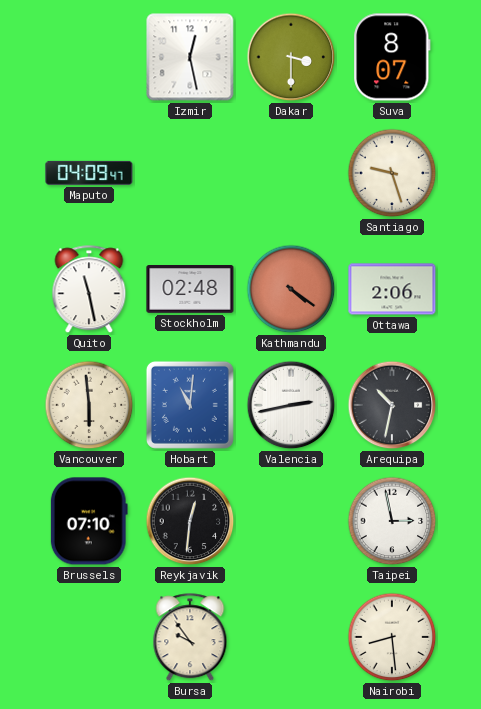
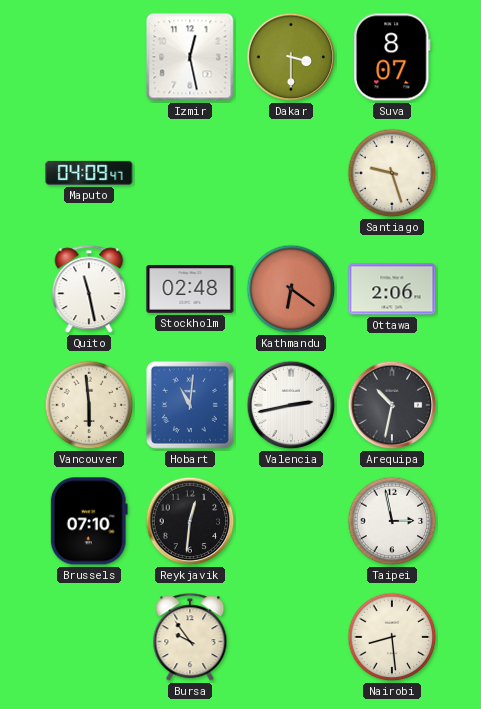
Kathmandu: 4:21 -> 6:21
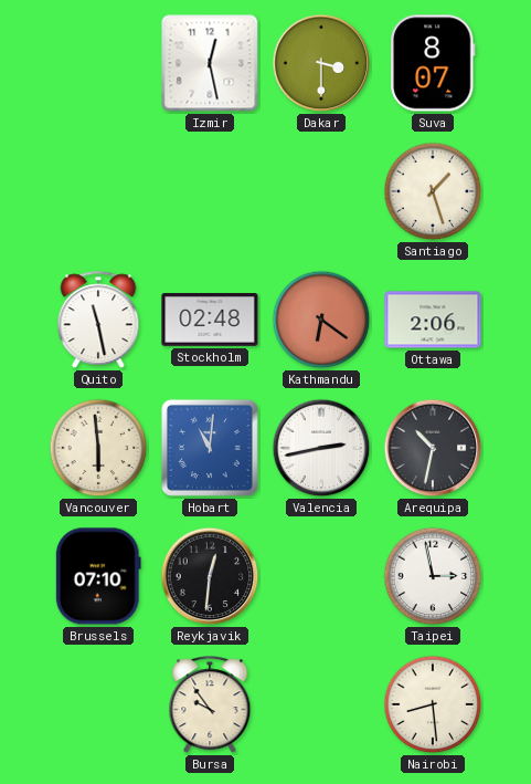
Maputo: 04:09 -> none
Santiago: 9:27 -> 1:27
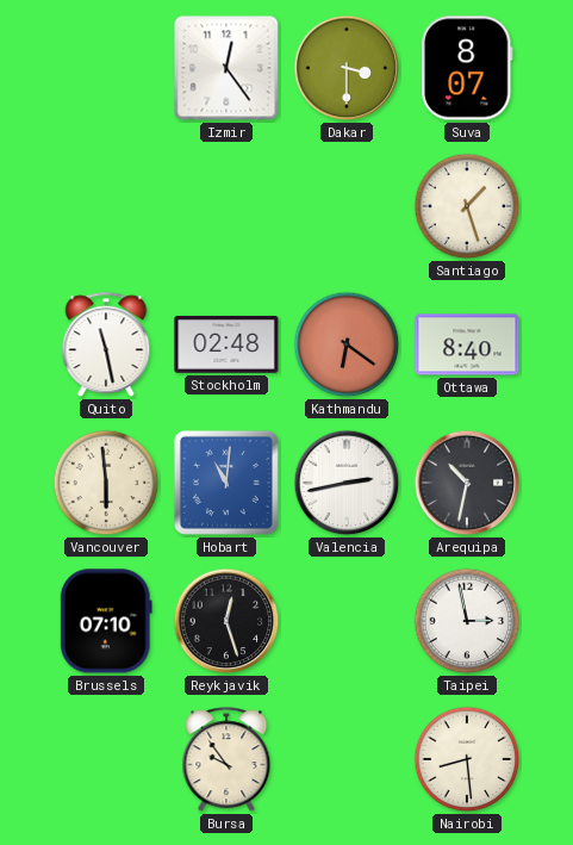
Izmir: 12:28 -> 12:24
Ottawa: 2:06 -> 8:40
Reykjavik: 12:31 -> 12:27
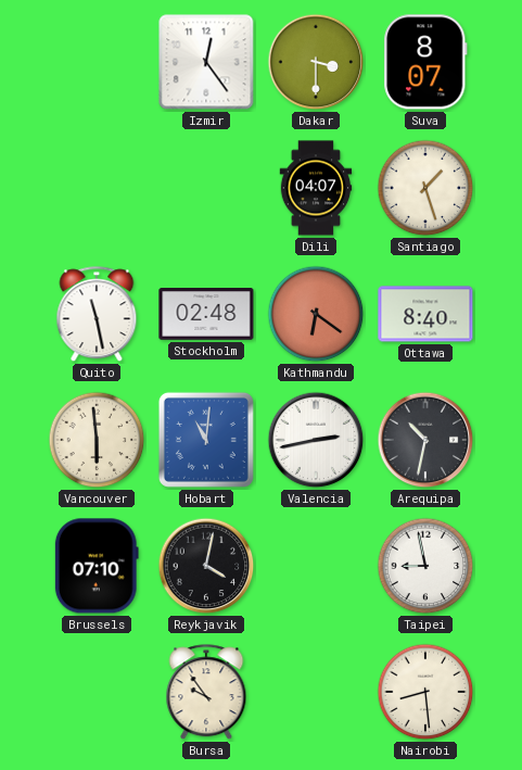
Dili: none -> 04:07
Reykjavik: 12:27 -> 4:02
Taipei: 2:58 -> 8:58
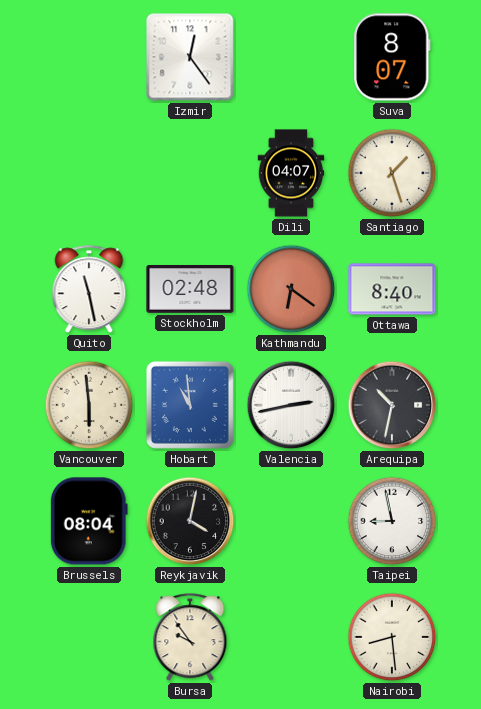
Dakar: 3:30 -> none
Hobart: 11:01 -> 10:59
Brussels: 07:10 -> 08:04
